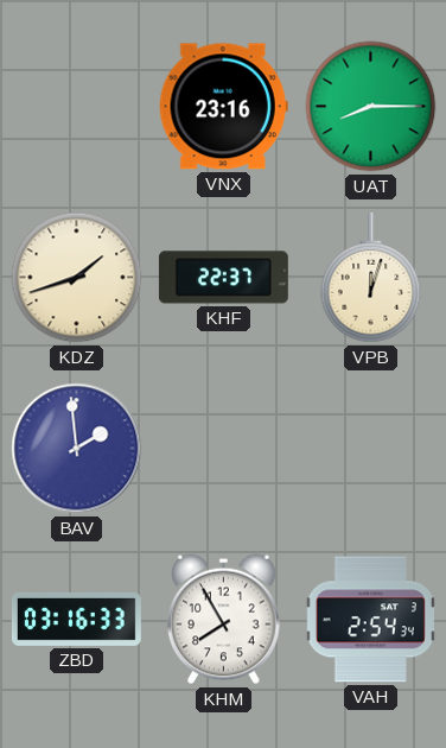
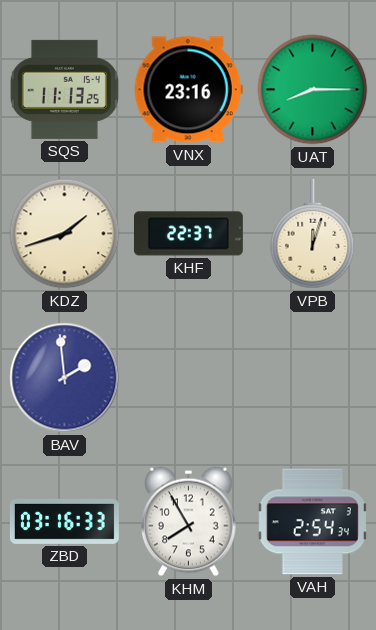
SQS: none -> 11:13
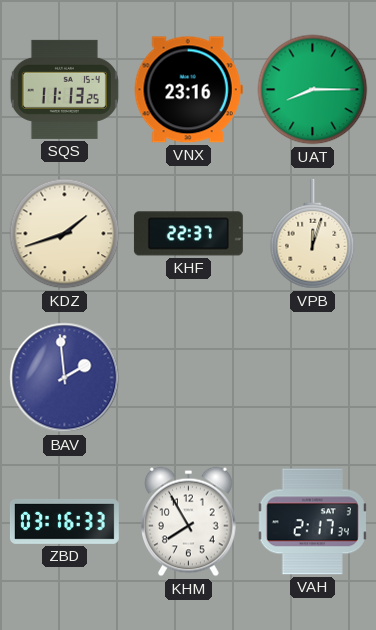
VAH: 2:54 -> 2:17
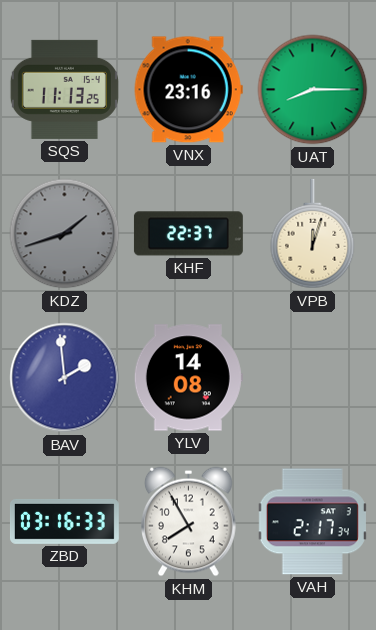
KDZ dial: cream -> grey
YLV: none -> 14:08
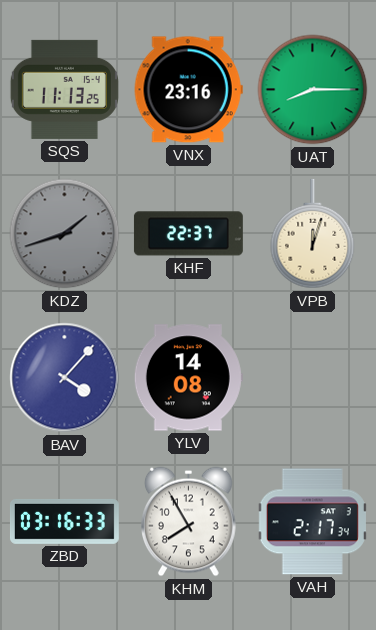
BAV: 1:59 -> 4:07
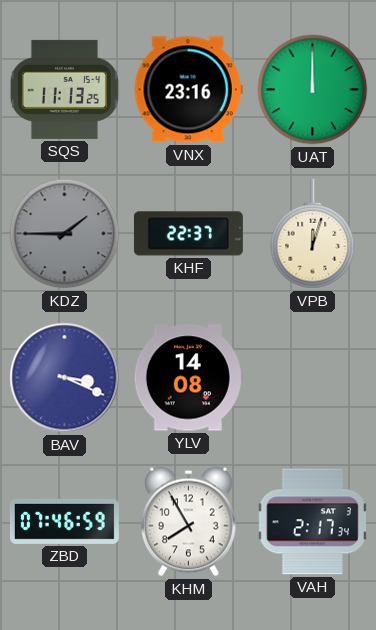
UAT: 8:15 -> 12:00
KDZ: 1:42 -> 1:45
BAV: 4:07 -> 3:19
ZBD: 03:16 -> 07:46
